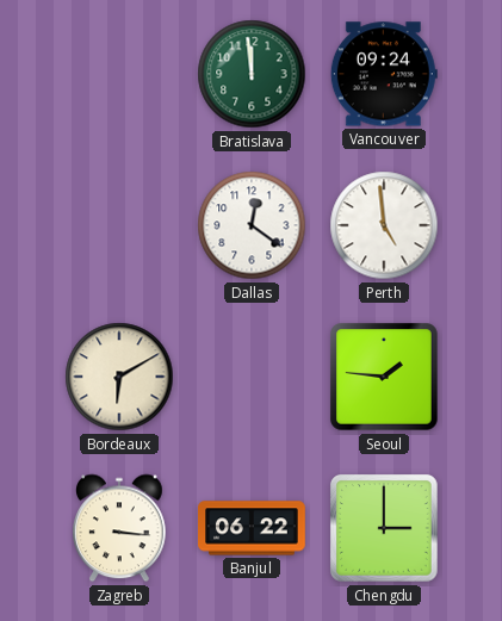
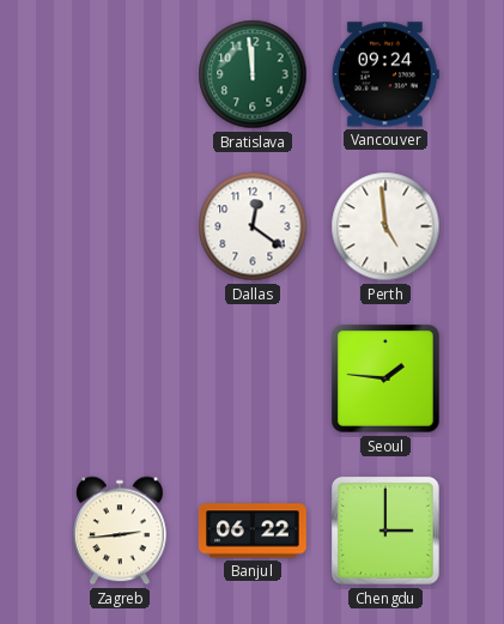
Bordeaux: 6:10 -> none
Zagreb: 3:16 -> 2:44
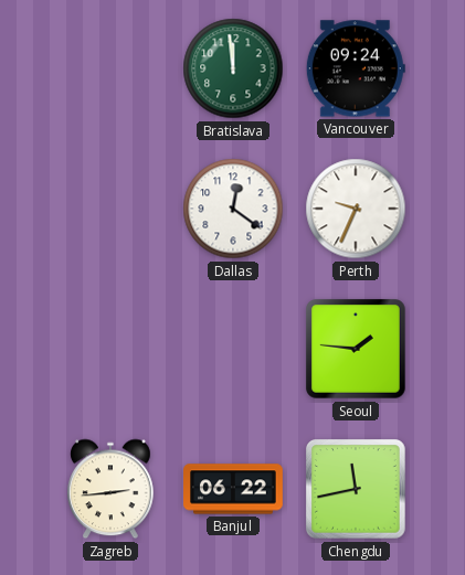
Perth: 4:59 -> 9:34
Chengdu: 3:00 -> 11:43
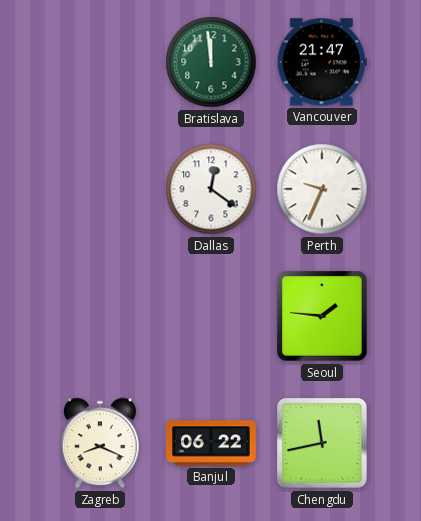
Vancouver: 09:24 -> 21:47
Zagreb: 2:44 -> 8:19
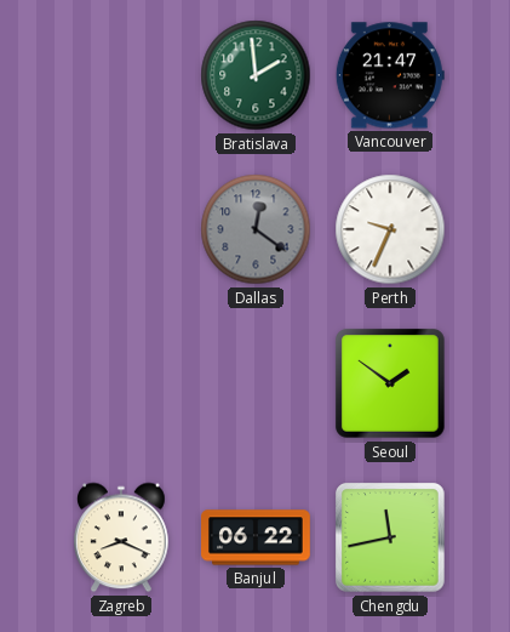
Bratislava: 11:59 -> 1:59
Dallas dial: white -> grey
Seoul: 1:46 -> 1:51
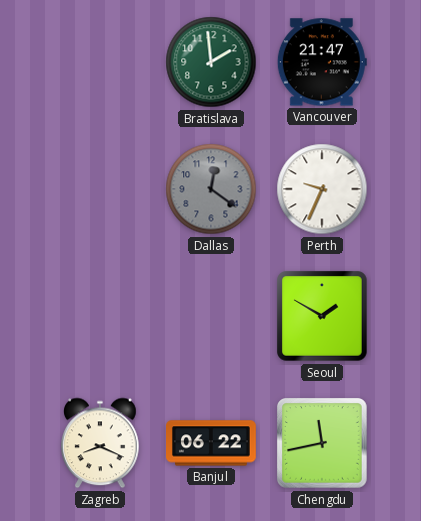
Seoul: 1:51 -> 1:50
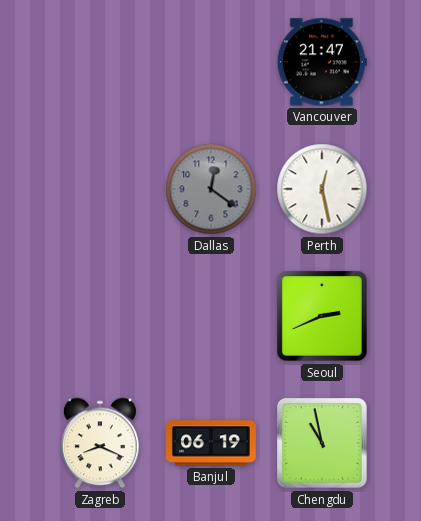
Bratislava: 1:59 -> none
Perth: 9:34 -> 12:28
Seoul: 1:50 -> 2:41
Banjul: 06:22 -> 06:19
Chengdu: 11:43 -> 10:58
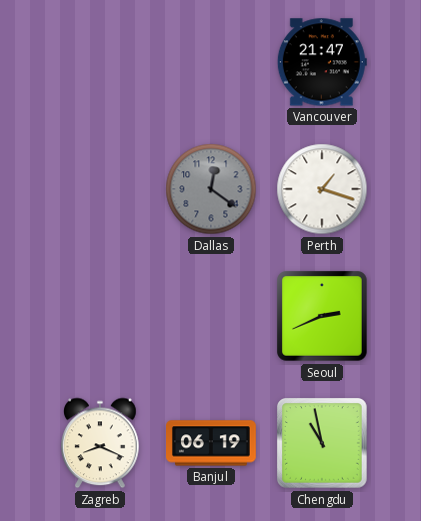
Perth: 12:28 -> 1:18
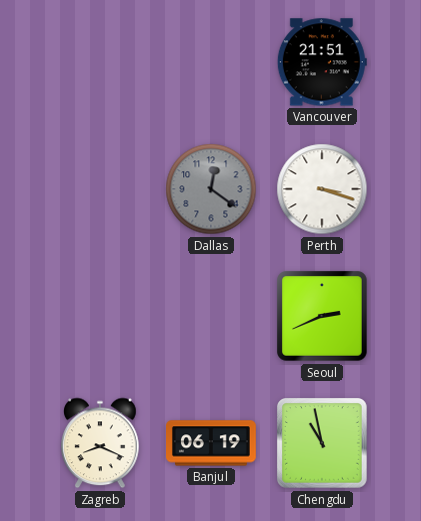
Vancouver: 21:47 -> 21:51
Perth: 1:18 -> 3:18
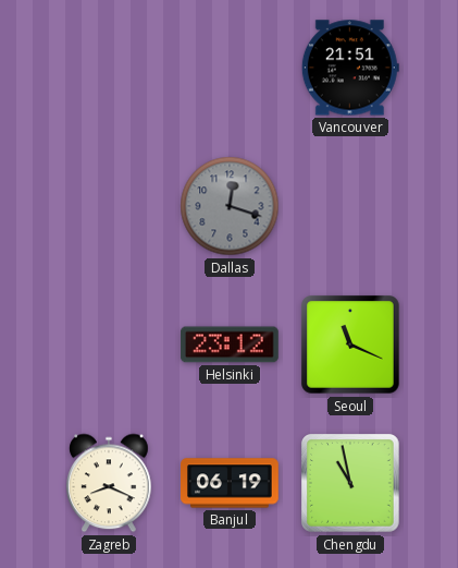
Dallas: 12:21 -> 12:18
Perth: 3:18 -> none
Helsinki: none -> 23:12
Seoul: 2:41 -> 11:19
